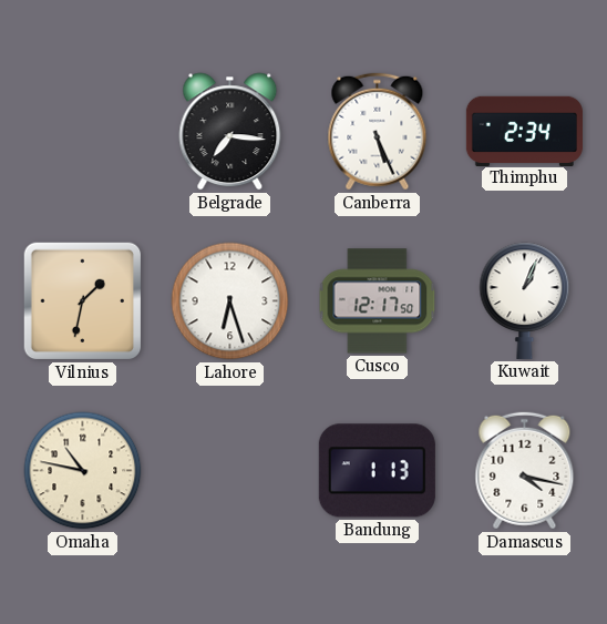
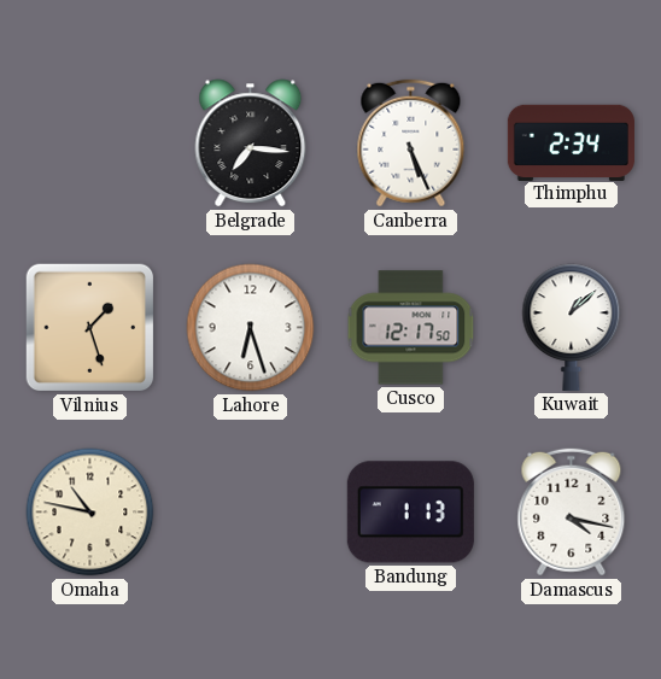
Vilnius: 1:32 -> 1:27
Kuwait: 1:04 -> 1:08
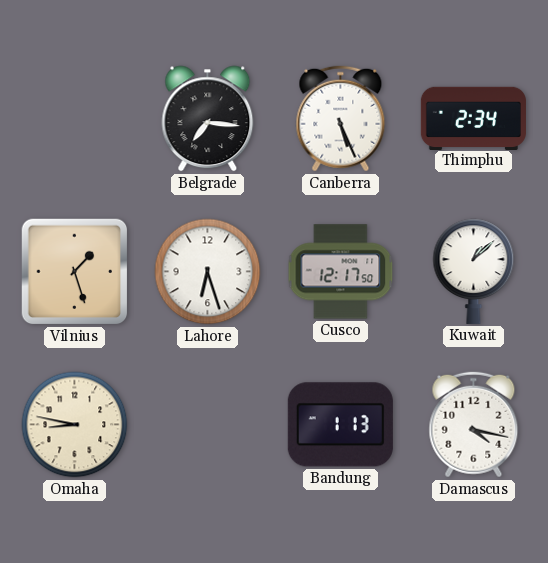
Omaha: 10:47 -> 8:47
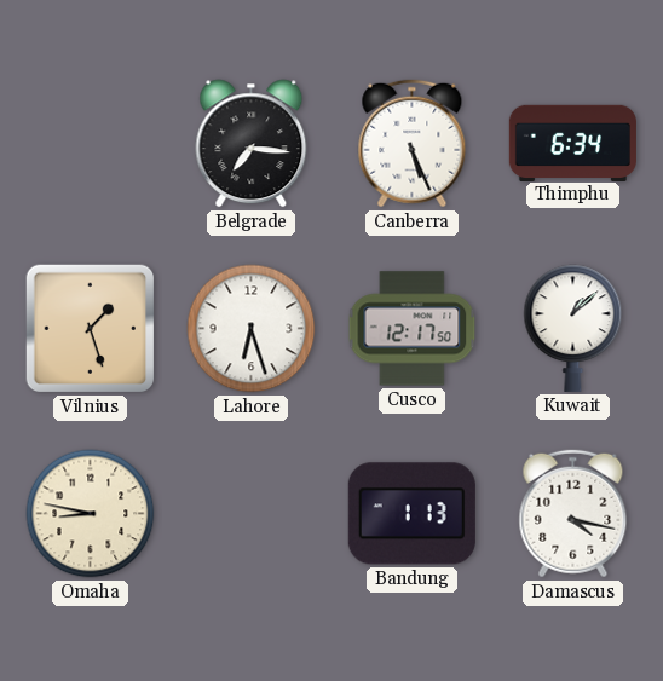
Thimphu: 2:34 -> 6:34
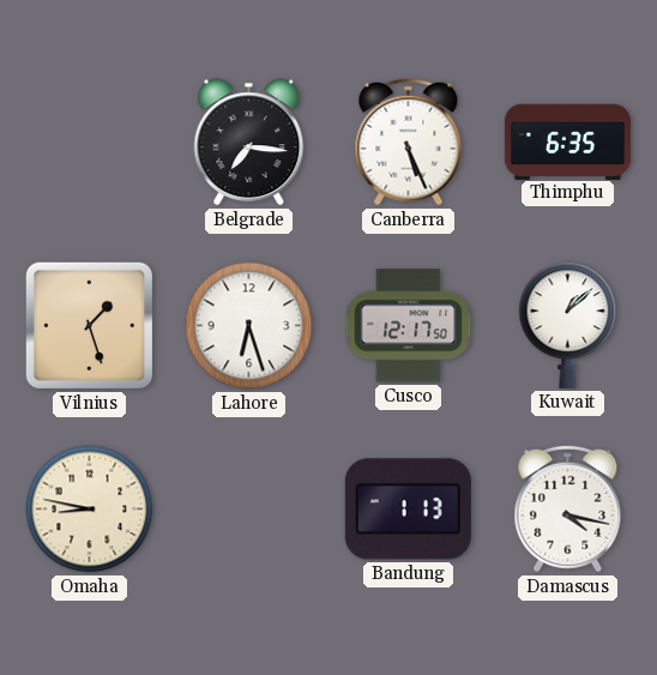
Thimphu: 6:34 -> 6:35
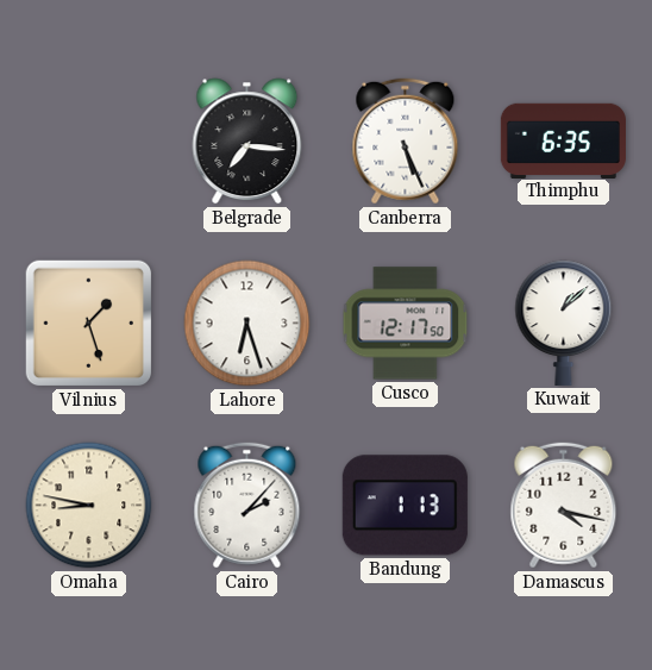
Cairo: none -> 2:07
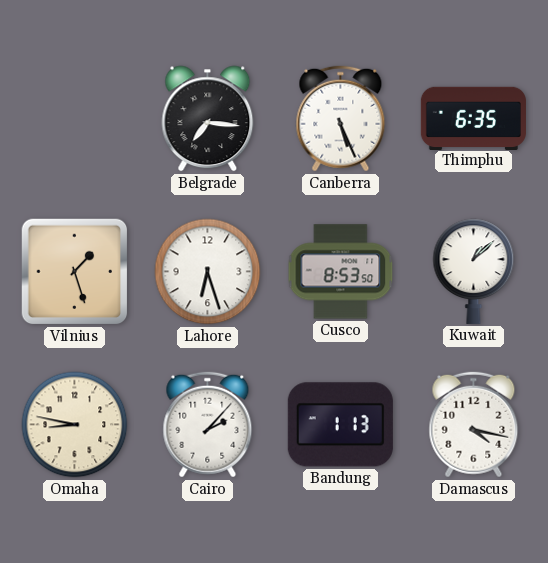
Cusco: 12:17 -> 8:53
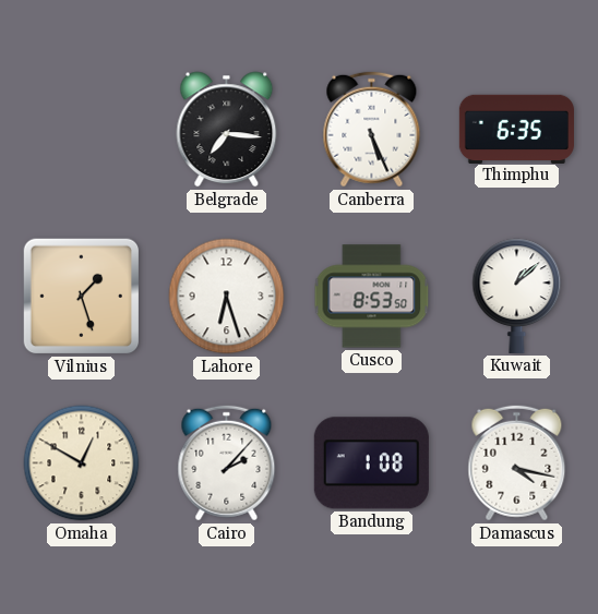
Omaha: 8:47 -> 12:50
Bandung: 1:13 -> 1:08
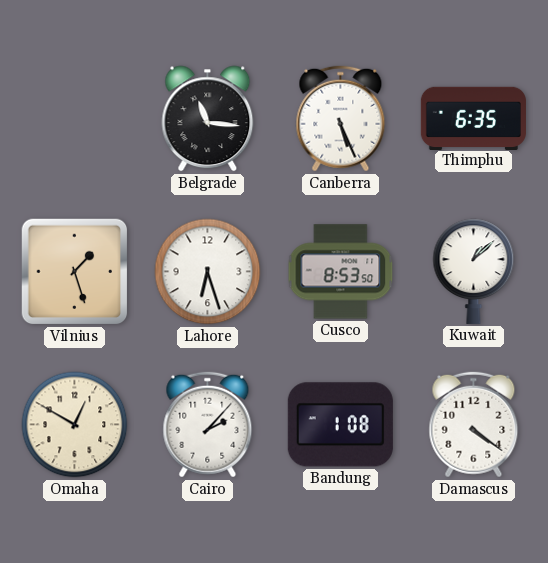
Belgrade: 7:16 -> 11:16
Damascus: 4:17 -> 4:21
